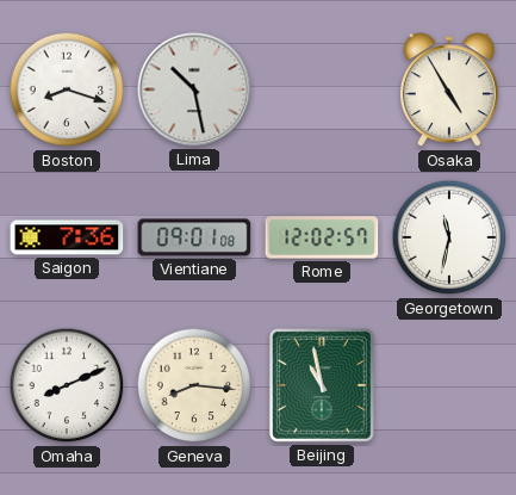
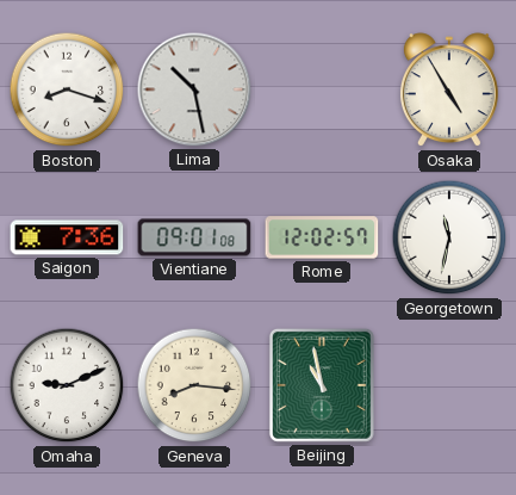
Omaha: 8:11 -> 9:11
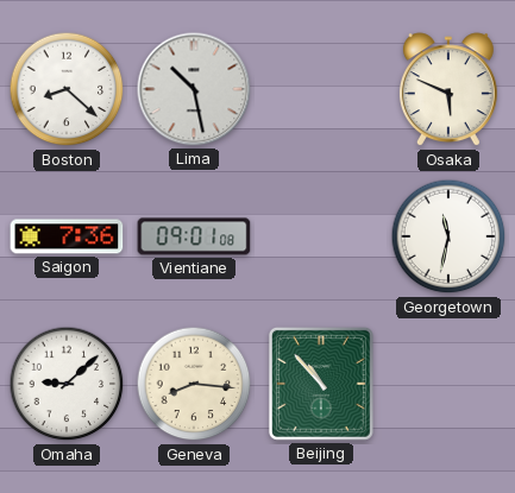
Boston: 8:18 -> 8:22
Osaka: 4:55 -> 5:49
Rome: 12:02 -> none
Omaha: 9:11 -> 9:08
Beijing: 10:58 -> 10:53
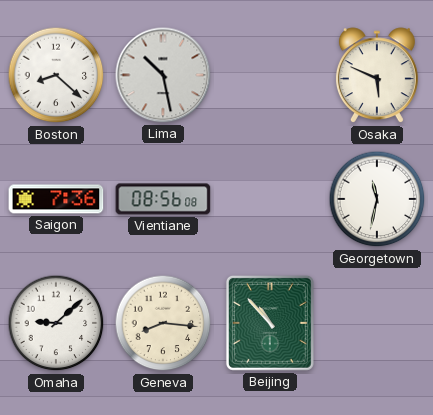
Vientiane: 09:01 -> 08:56
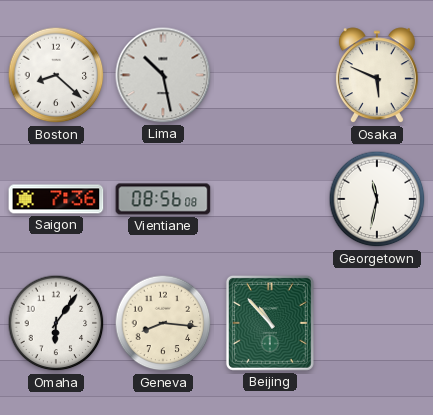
Omaha: 9:08 -> 6:06
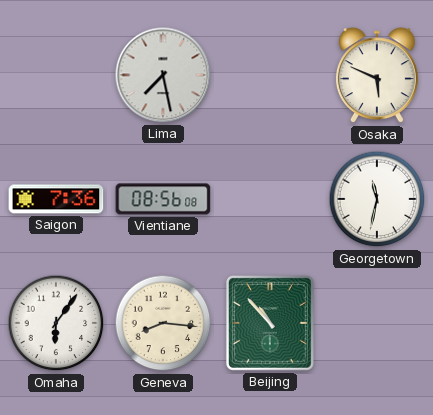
Boston: 8:22 -> none
Lima: 10:28 -> 7:28
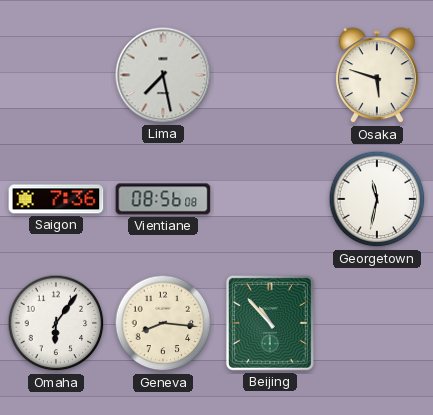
Osaka: 5:49 -> 5:48
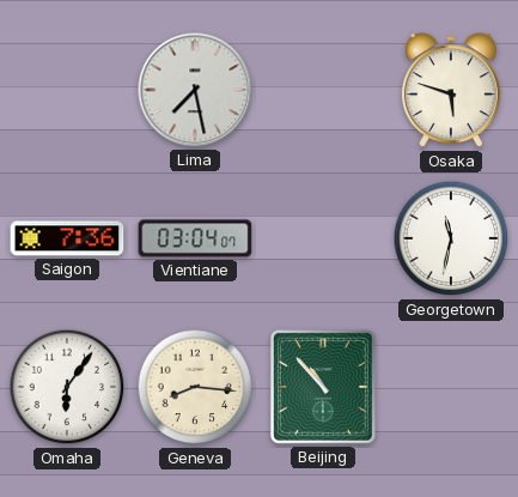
Vientiane: 08:56 -> 03:04
